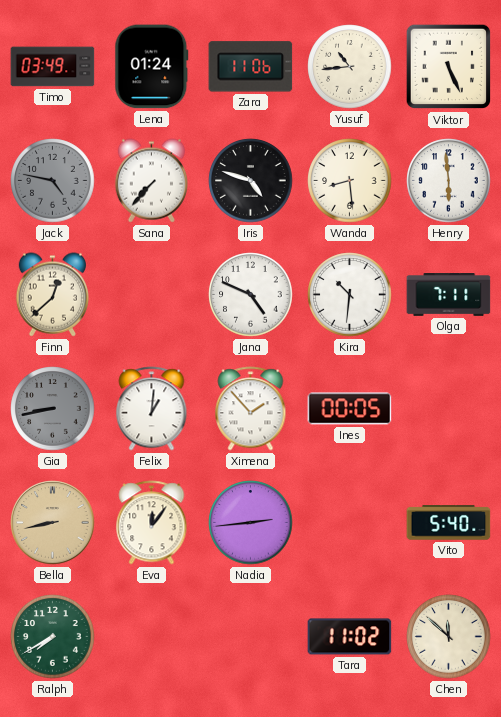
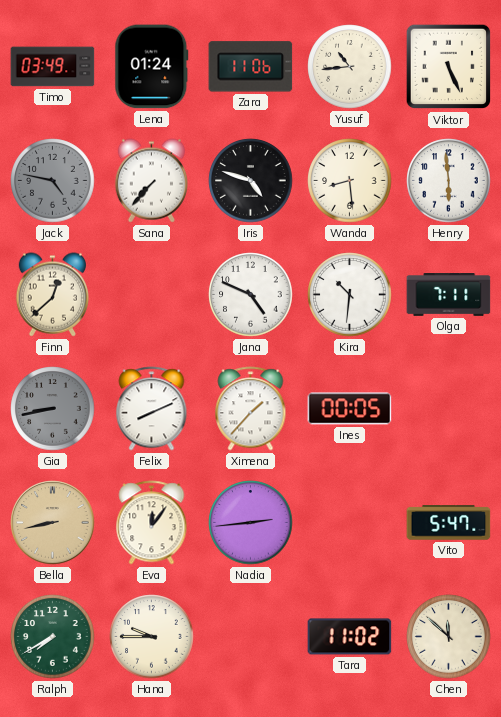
Felix: 1:01 -> 8:11
Ximena: 1:53 -> 1:37
Vito: 5:40 -> 5:47
Hana: none -> 9:45
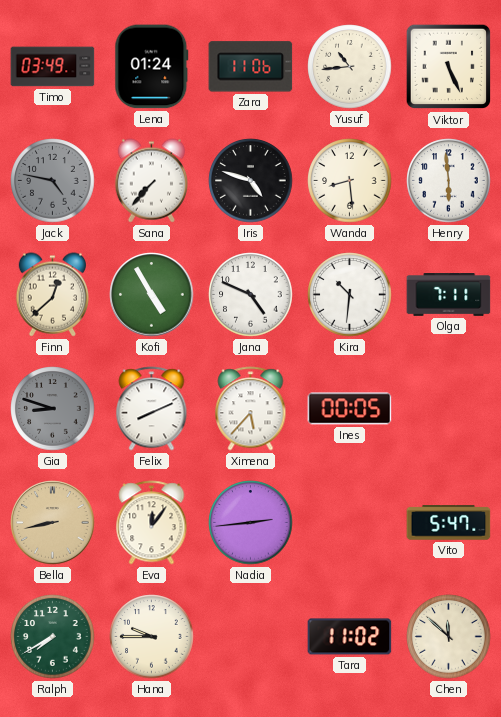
Kofi: none -> 4:55
Gia: 8:43 -> 8:48
Ximena: 1:37 -> 5:37
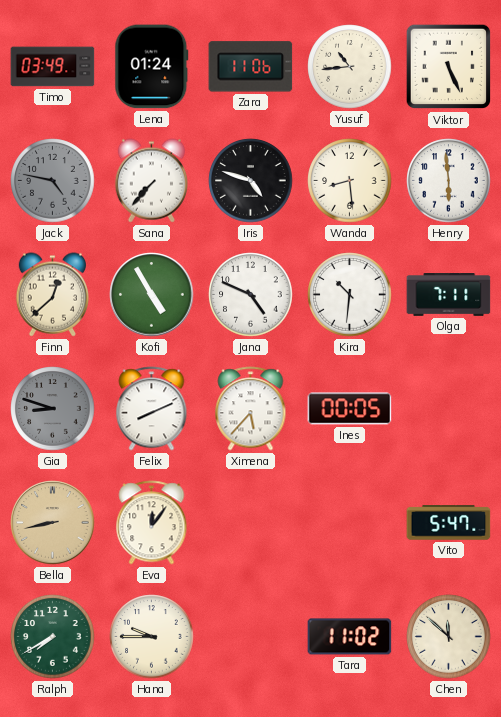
Nadia: 2:44 -> none
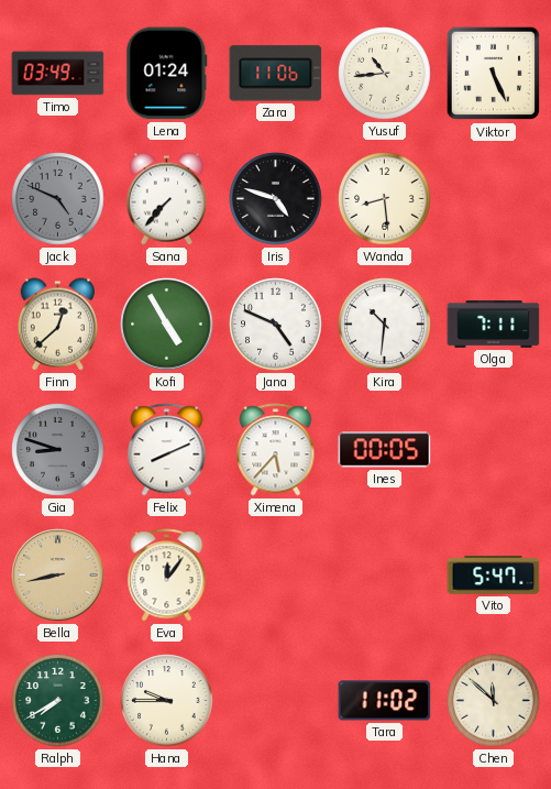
Jack: 4:47 -> 4:49
Henry: 5:59 -> none
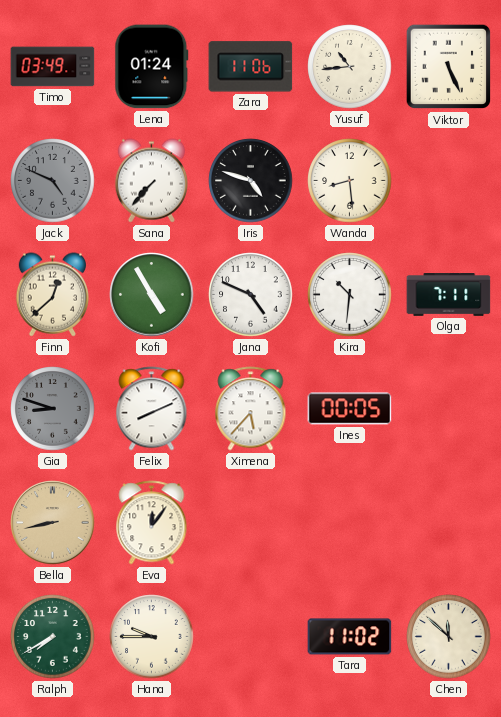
Vito: 5:47 -> none
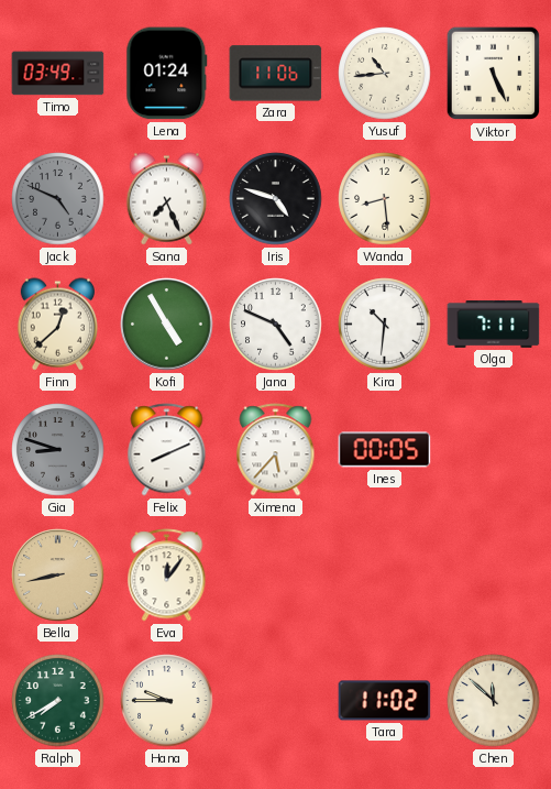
Sana: 7:37 -> 7:26
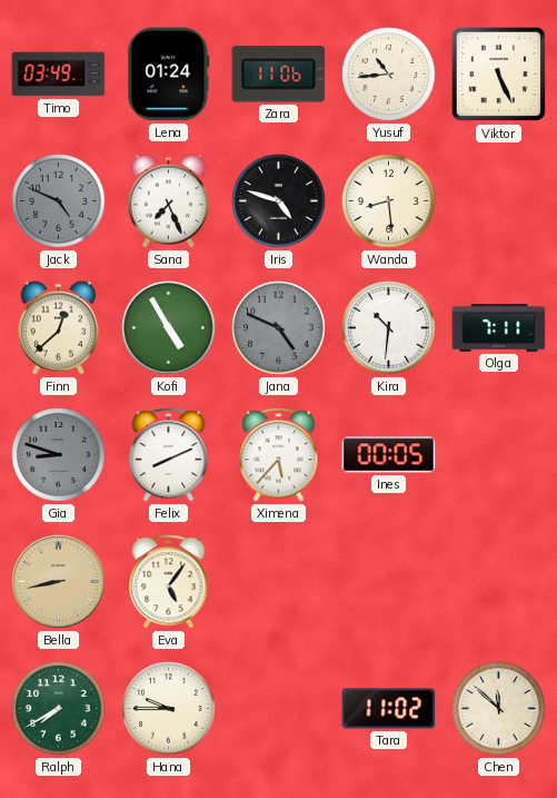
Jana dial: white -> grey
Eva: 12:06 -> 5:06
